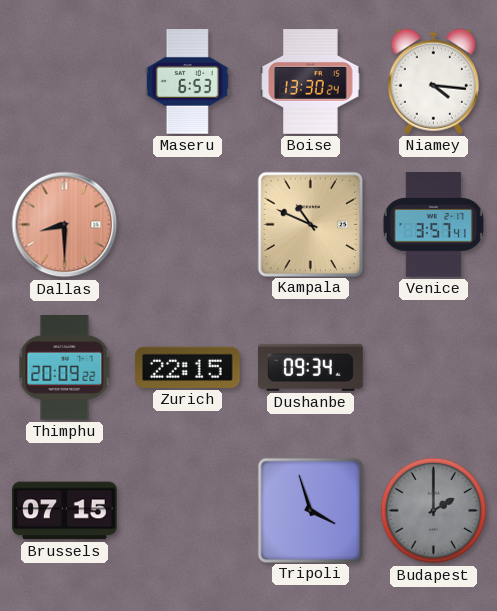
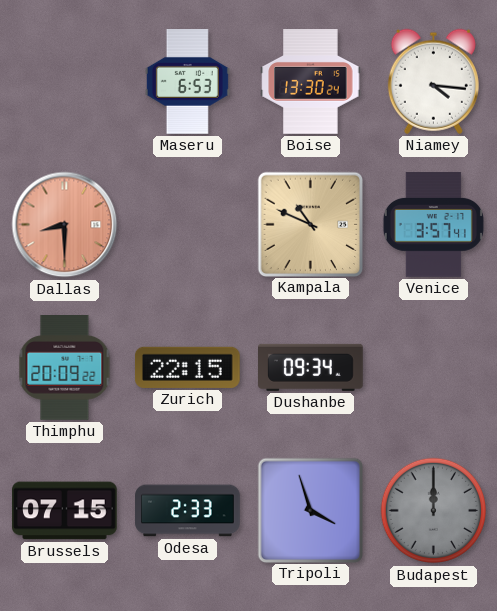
Odesa: none -> 2:33
Budapest: 2:00 -> 12:00
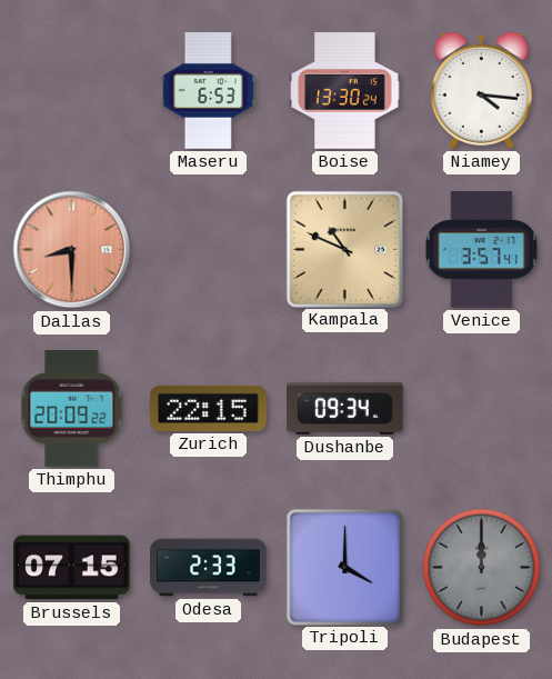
Tripoli: 3:57 -> 4:00
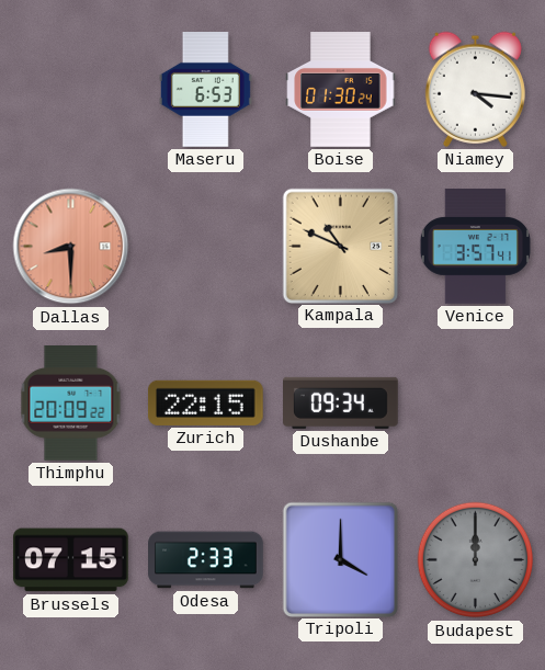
Boise: 13:30 -> 01:30
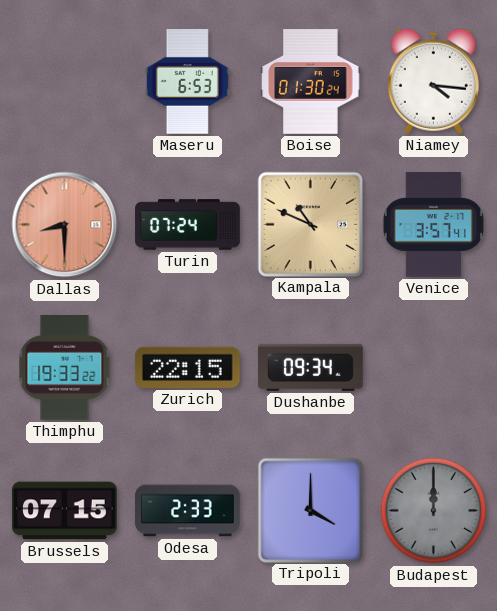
Turin: none -> 07:24
Thimphu: 20:09 -> 19:33
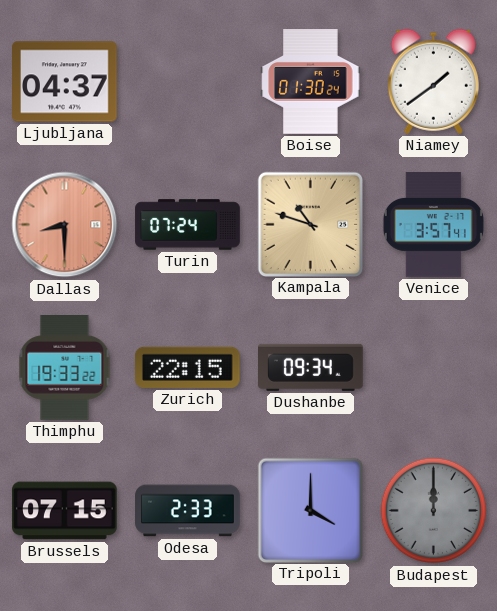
Ljubljana: none -> 04:37
Maseru: 6:53 -> none
Niamey: 4:16 -> 1:39
Kampala: 10:49 -> 10:48
